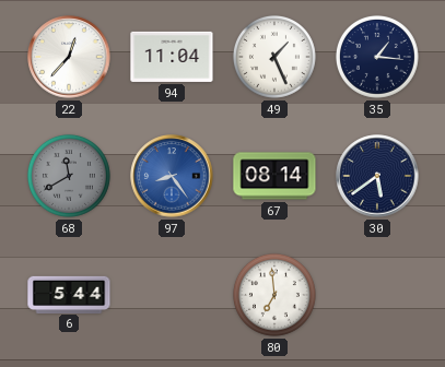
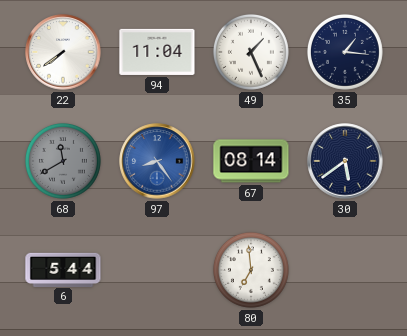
22: 12:37 -> 7:39
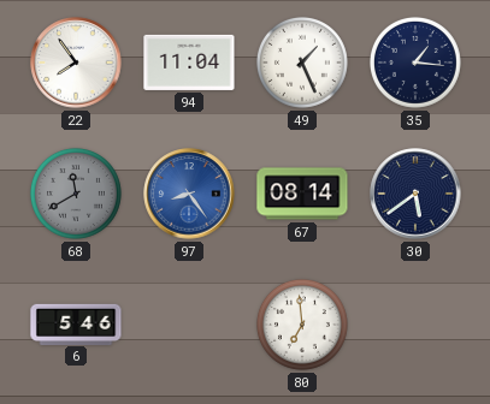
22: 7:39 -> 7:54
6: 5:44 -> 5:46
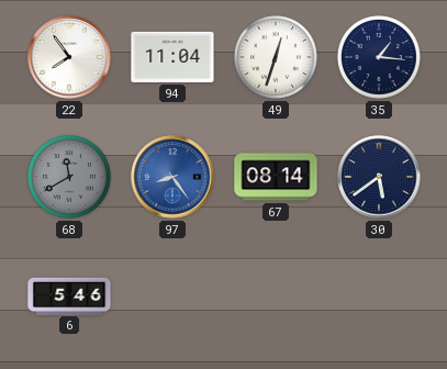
49: 1:26 -> 12:33
80: 6:59 -> none
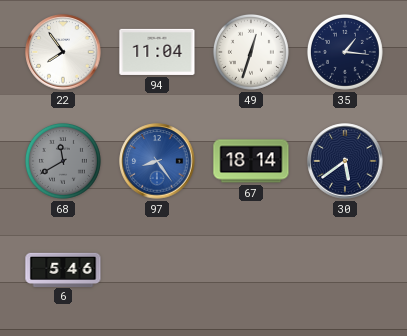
67: 08:14 -> 18:14
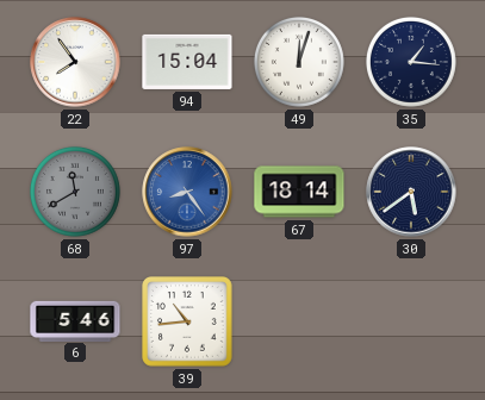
94: 11:04 -> 15:04
49: 12:33 -> 12:03
39: none -> 10:44
